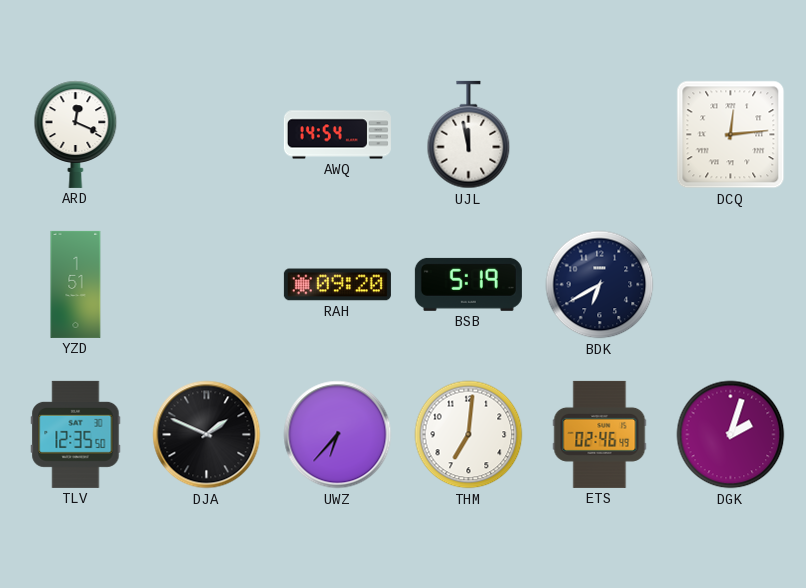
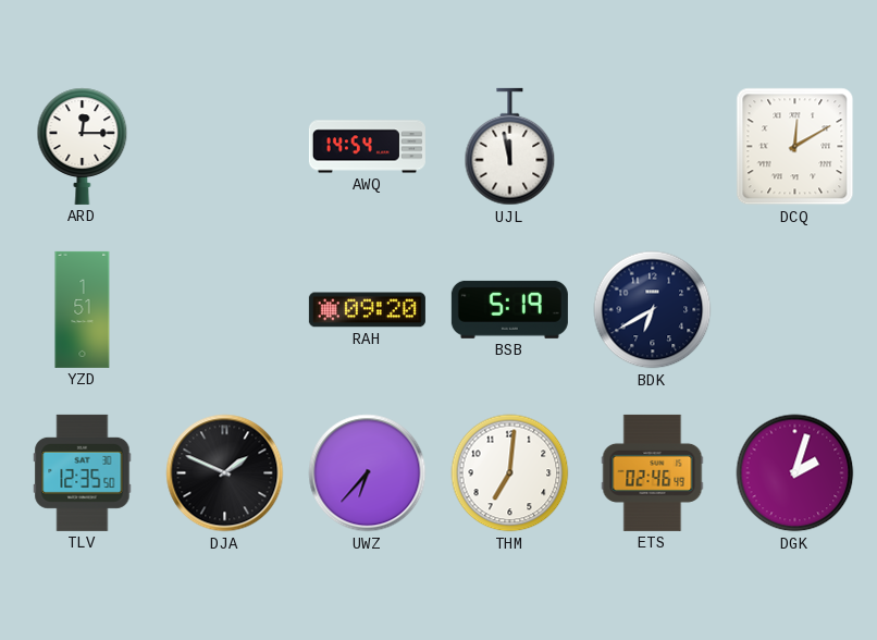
ARD: 12:19 -> 12:15
DCQ: 12:14 -> 12:10
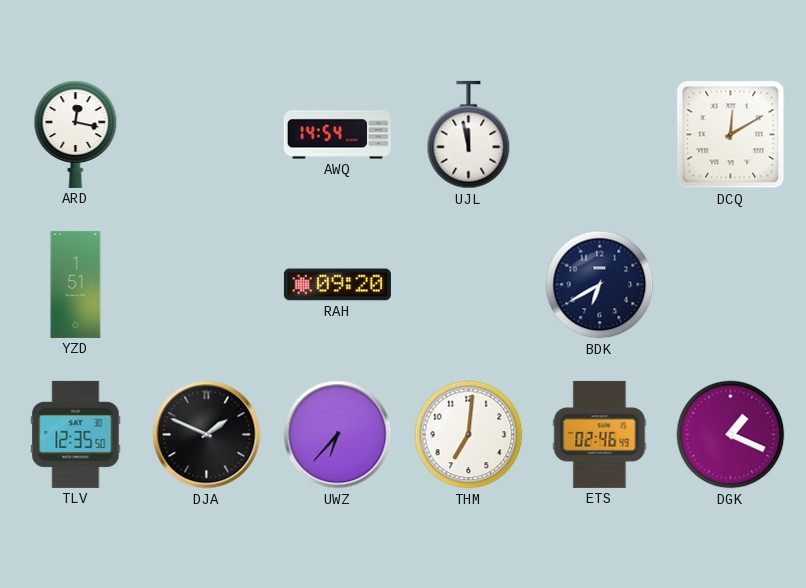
ARD: 12:15 -> 12:17
BSB: 5:19 -> none
DGK: 2:03 -> 1:19
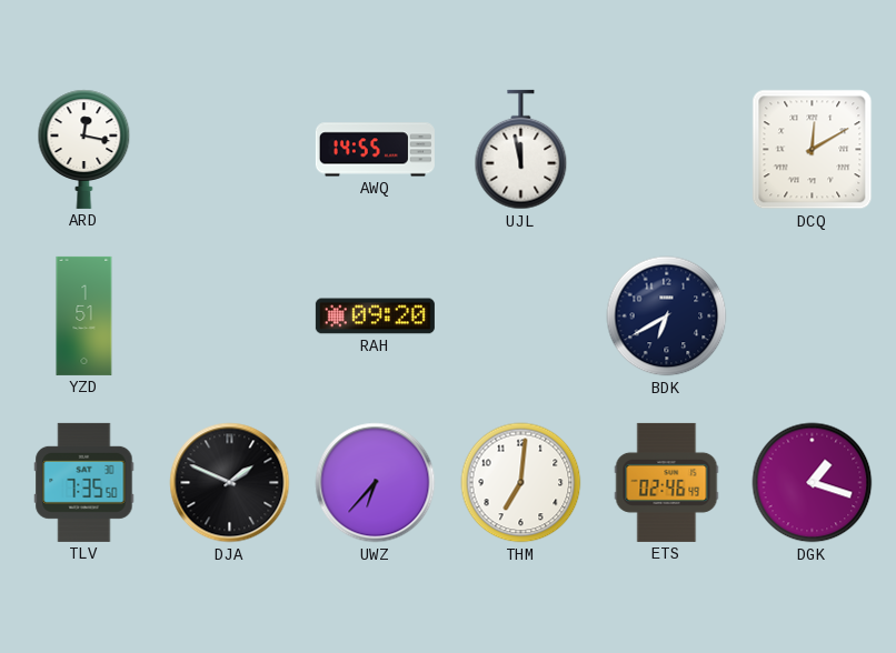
AWQ: 14:54 -> 14:55
TLV: 12:35 -> 7:35
DGK: 1:19 -> 1:18
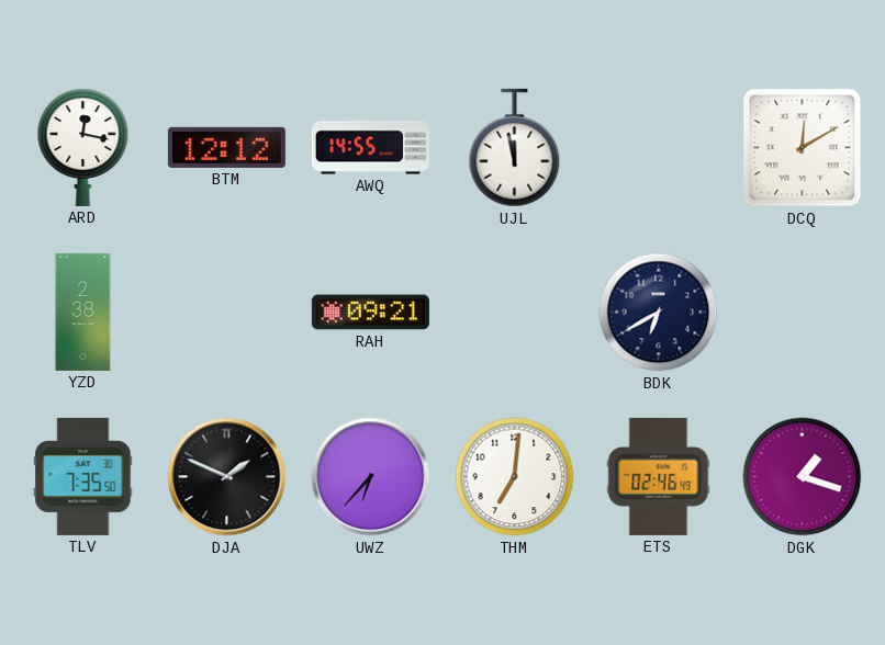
BTM: none -> 12:12
YZD: 1:51 -> 2:38
RAH: 09:20 -> 09:21
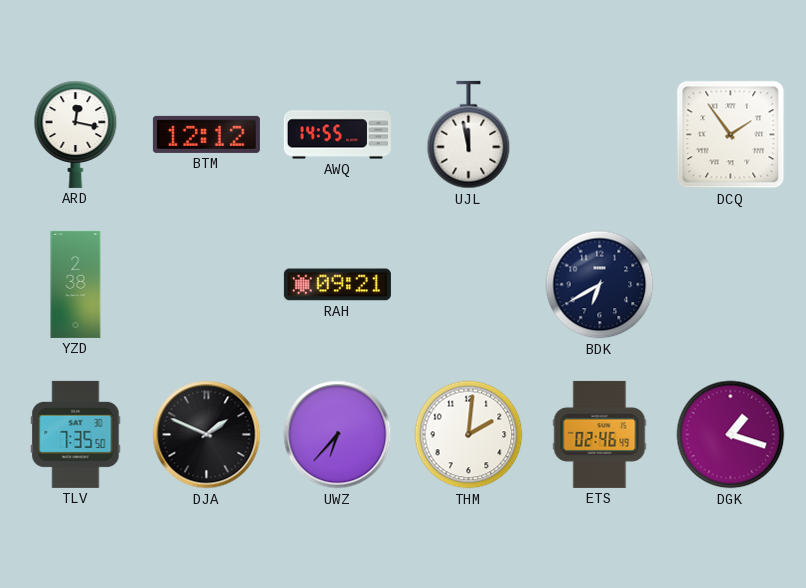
DCQ: 12:10 -> 1:54
THM: 7:01 -> 2:01
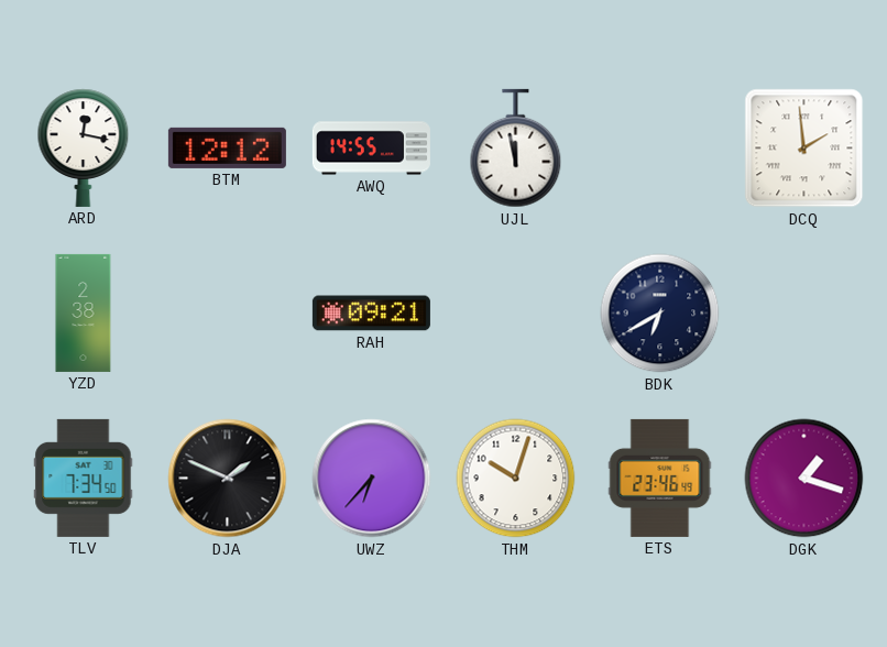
DCQ: 1:54 -> 1:59
TLV: 7:35 -> 7:34
THM: 2:01 -> 10:03
ETS: 02:46 -> 23:46
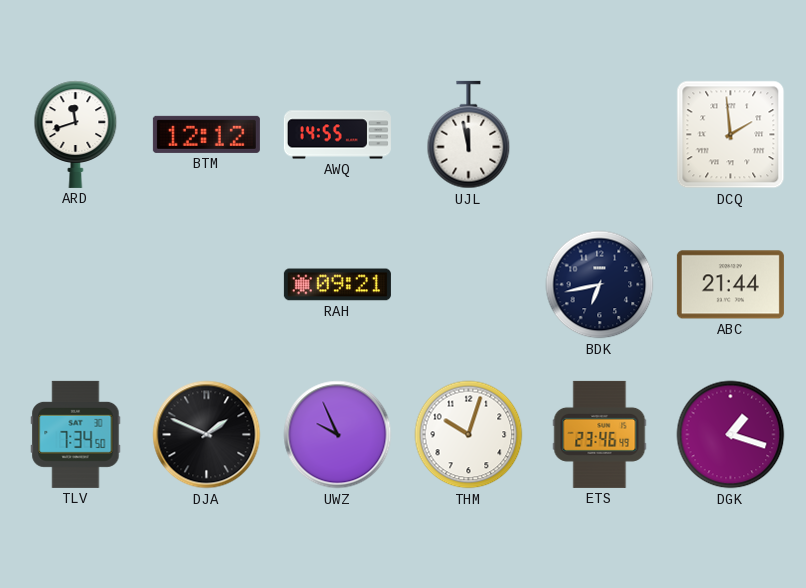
ARD: 12:17 -> 11:42
YZD: 2:38 -> none
BDK: 6:40 -> 6:43
ABC: none -> 21:44
UWZ: 6:37 -> 9:56
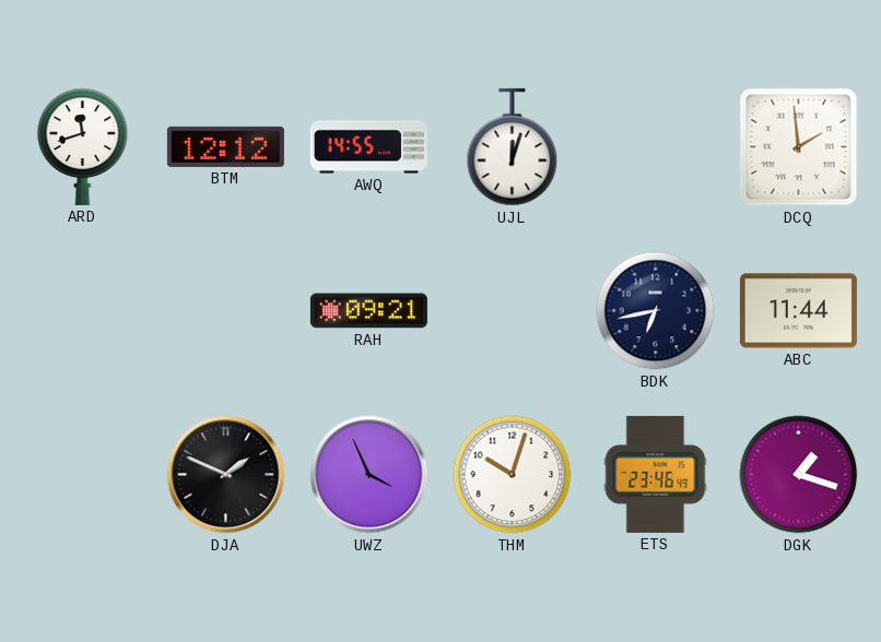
UJL: 11:58 -> 12:03
ABC: 21:44 -> 11:44
TLV: 7:34 -> none
UWZ: 9:56 -> 3:56
